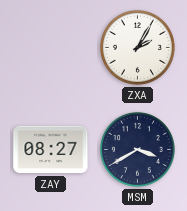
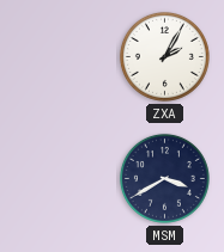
ZAY: 08:27 -> none
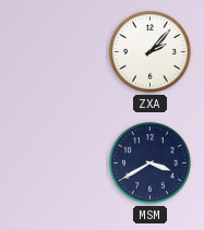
ZXA: 2:05 -> 2:07
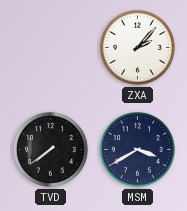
TVD: none -> 7:39
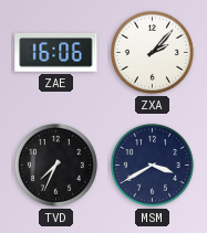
ZAE: none -> 16:06
TVD: 7:39 -> 7:34
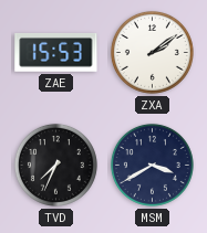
ZAE: 16:06 -> 15:53
ZXA: 2:07 -> 2:09
